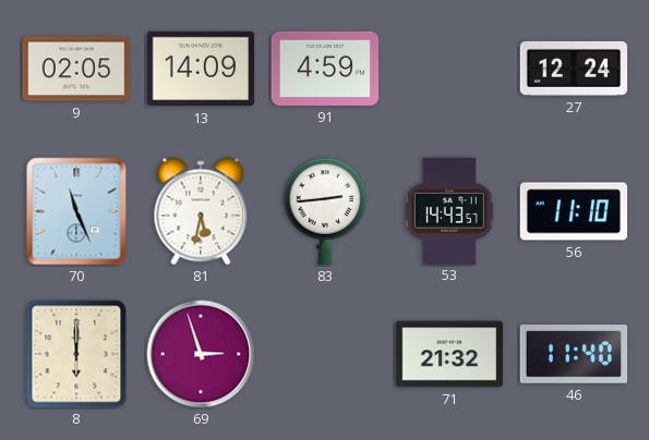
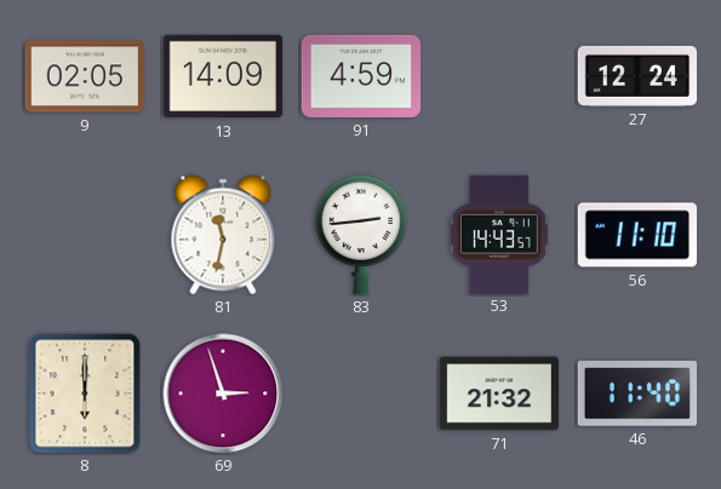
70: 11:26 -> none
81: 5:32 -> 11:32
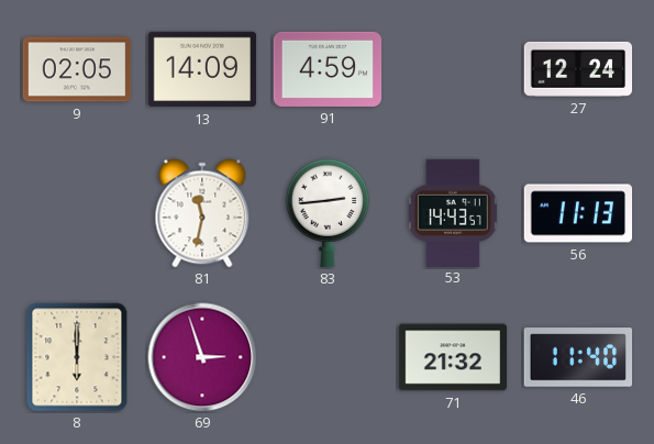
56: 11:10 -> 11:13
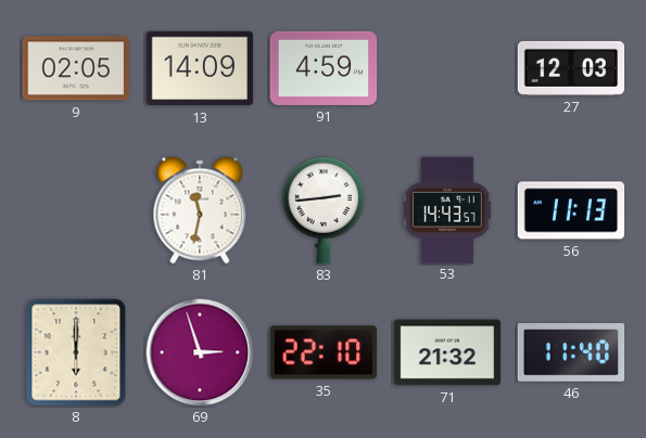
27: 12:24 -> 12:03
35: none -> 22:10
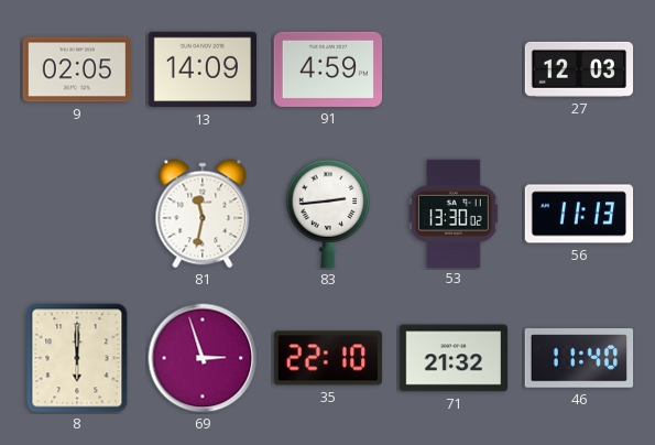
53: 14:43 -> 13:30
